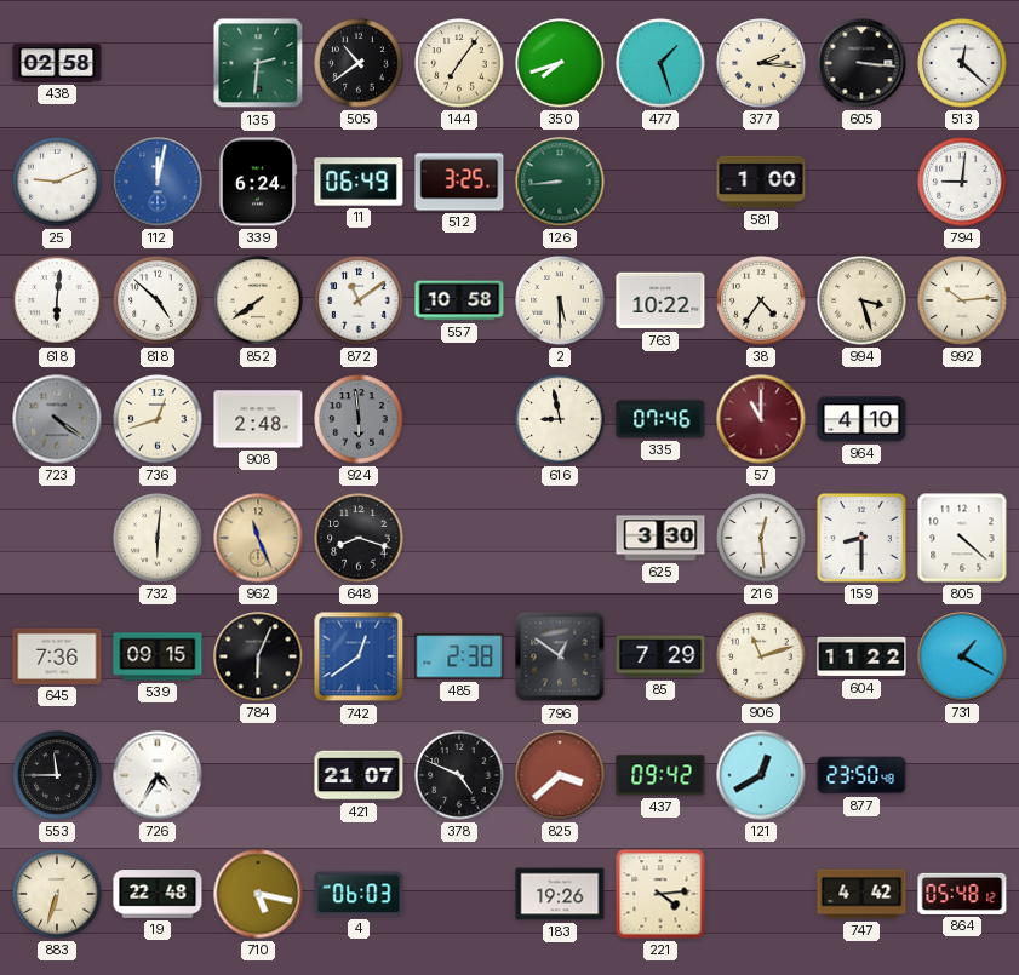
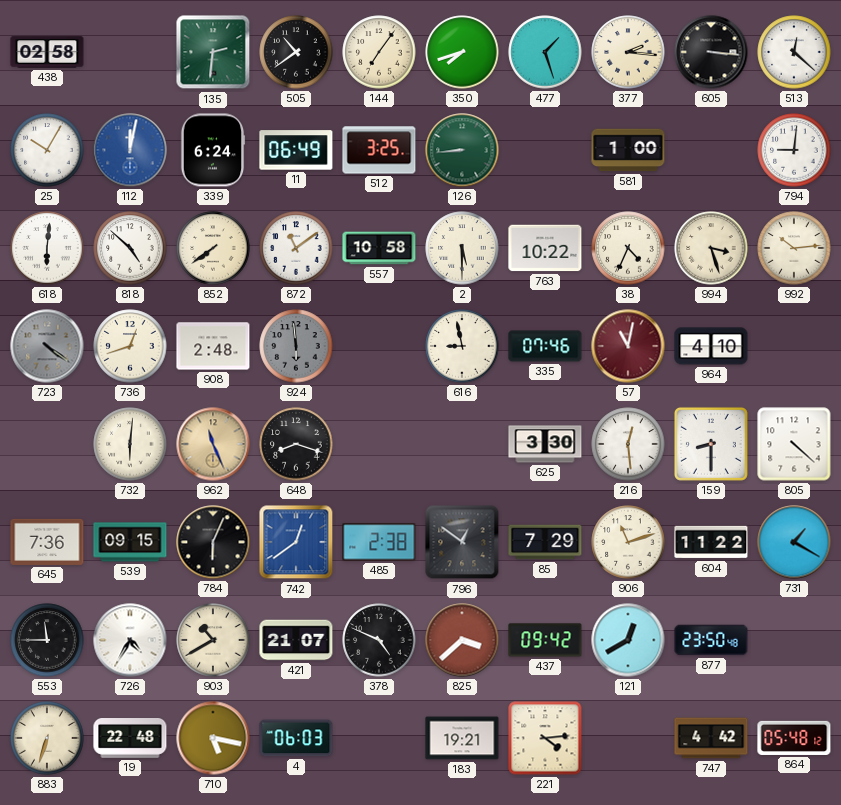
25: 9:11 -> 10:05
38: 4:36 -> 4:34
57: 11:00 -> 11:02
903: none -> 10:40
183: 19:26 -> 19:21
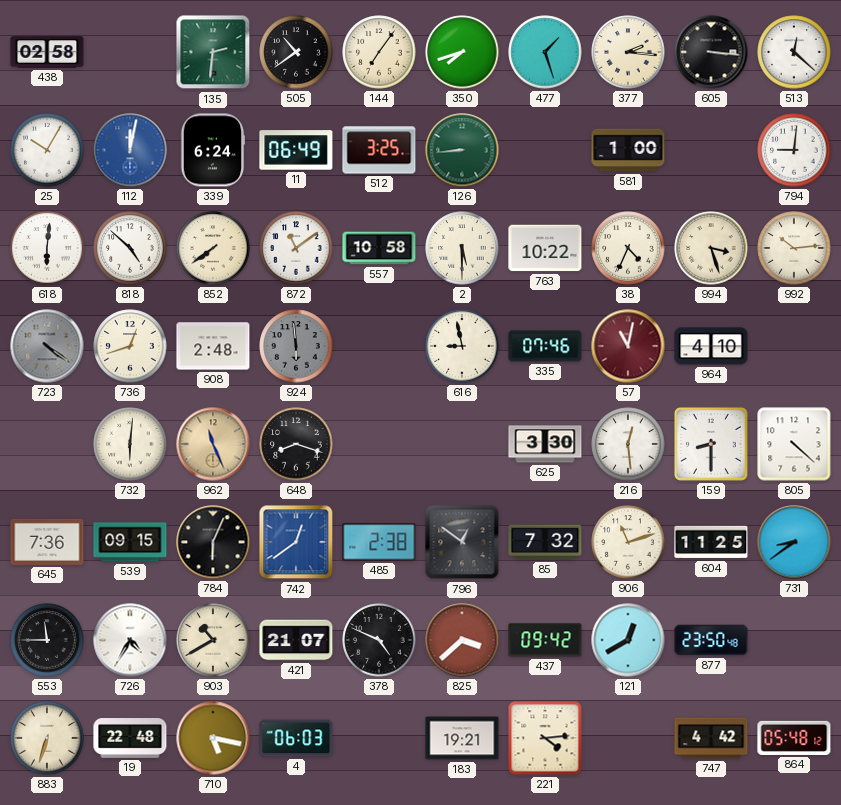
85: 7:29 -> 7:32
604: 11:22 -> 11:25
731: 1:20 -> 8:39
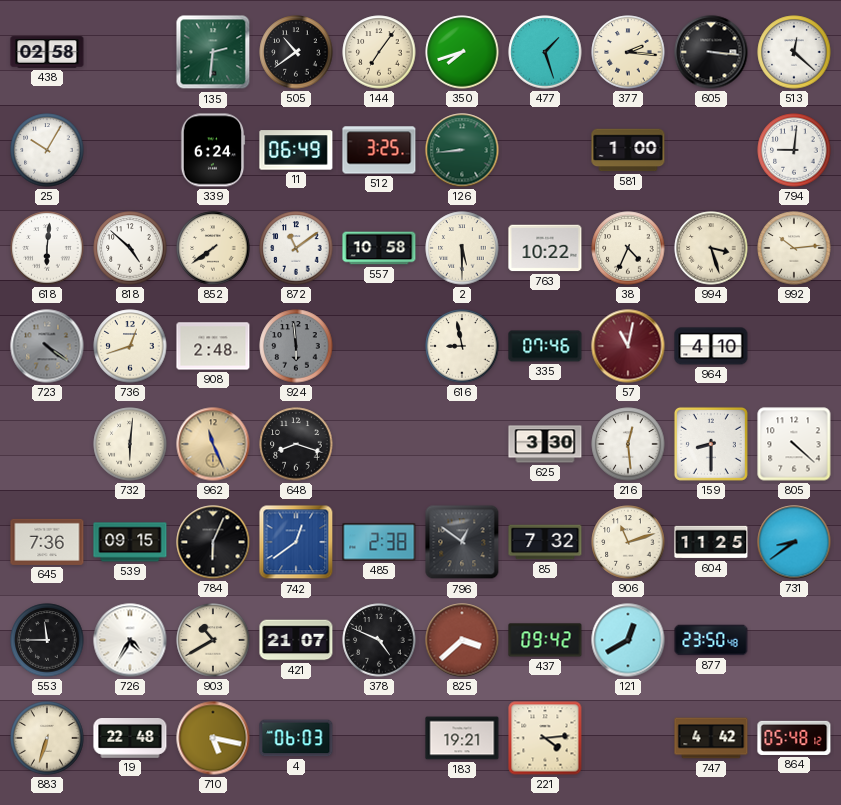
112: 12:02 -> none
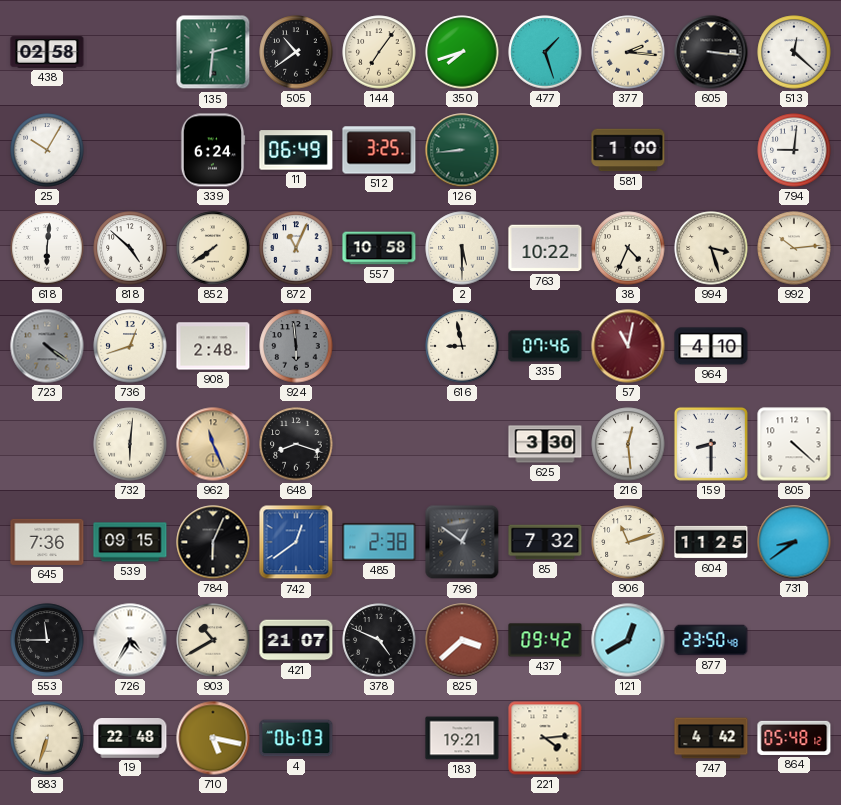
872: 11:09 -> 11:04
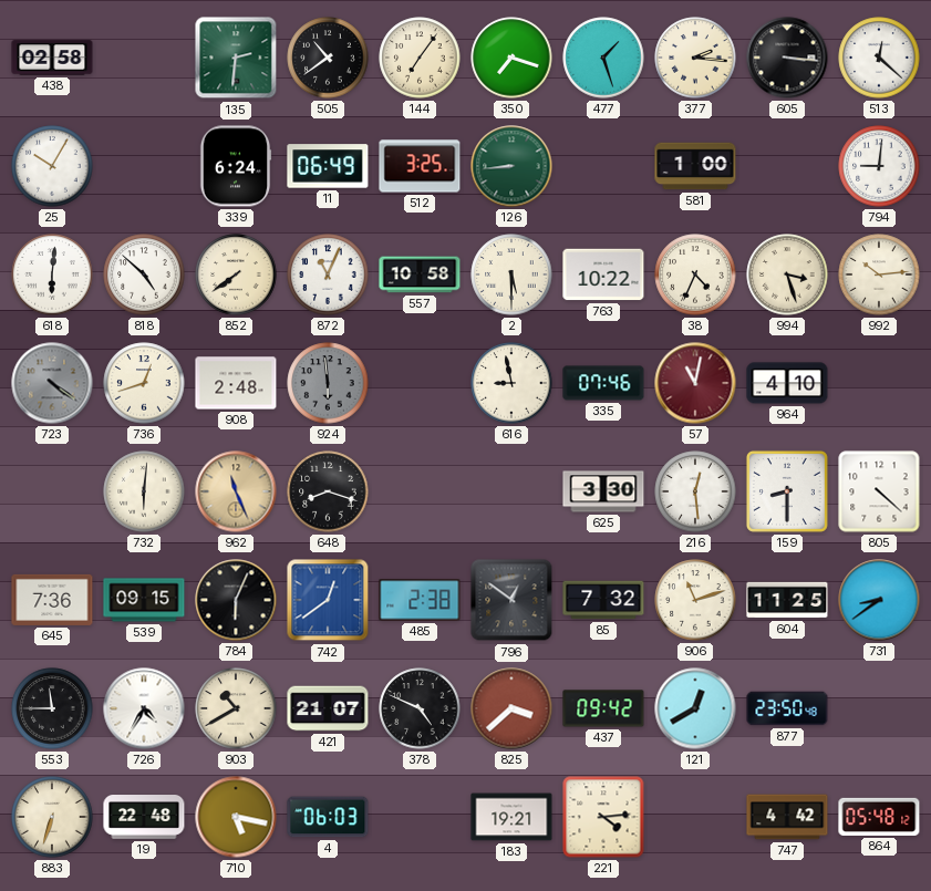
350: 7:42 -> 7:18
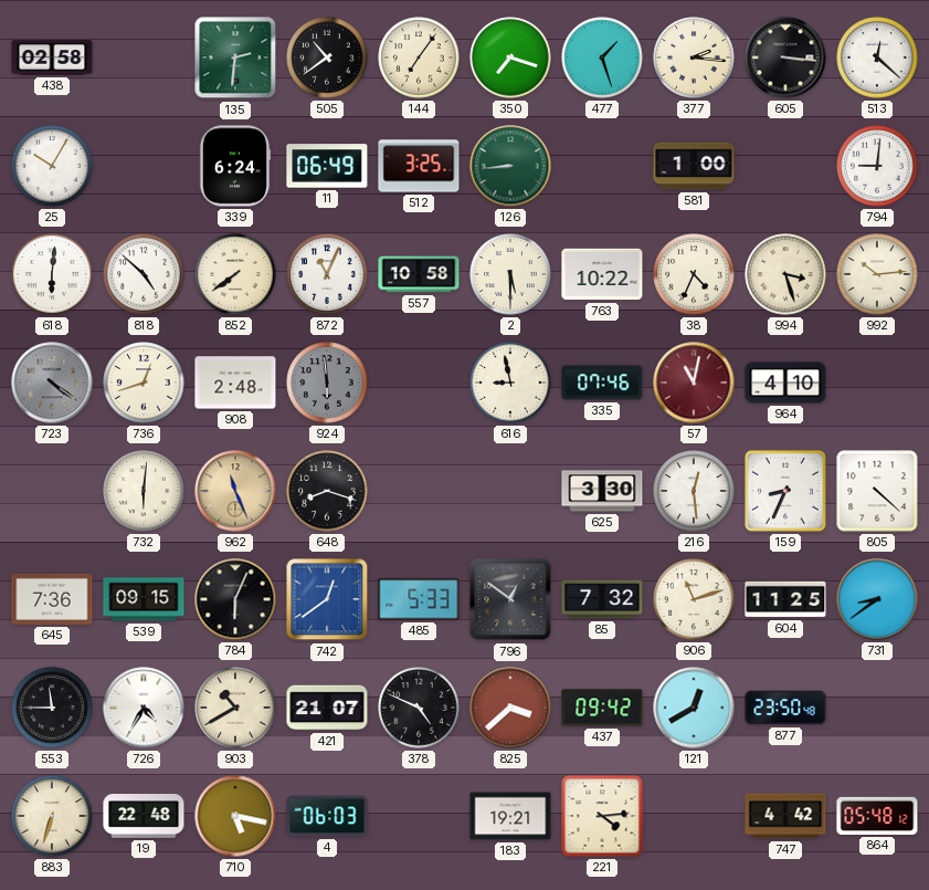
159: 8:30 -> 8:34
485: 2:38 -> 5:33
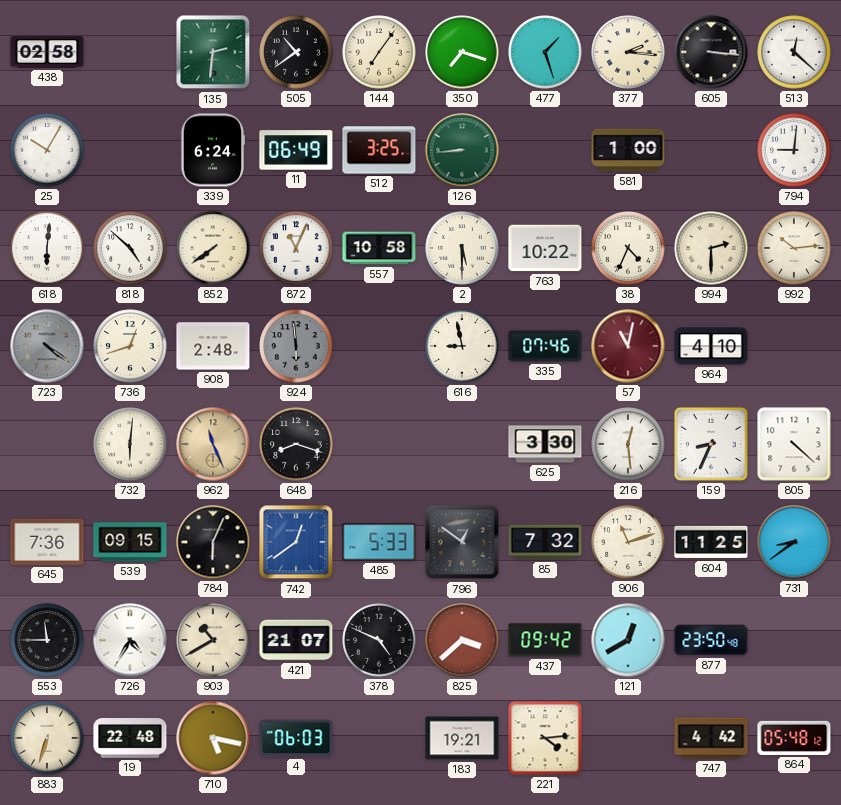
994: 3:27 -> 2:30
